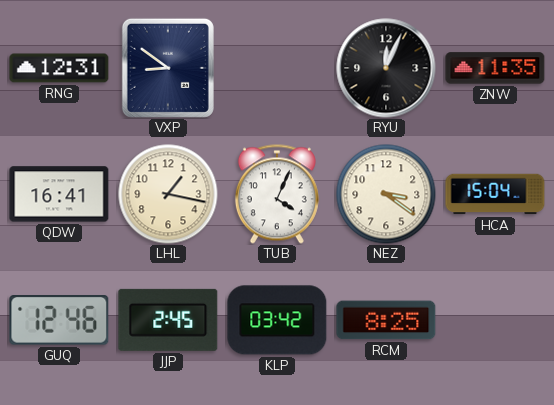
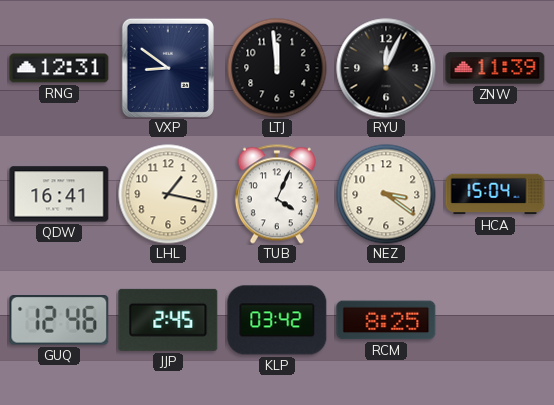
LTJ: none -> 11:59
ZNW: 11:35 -> 11:39
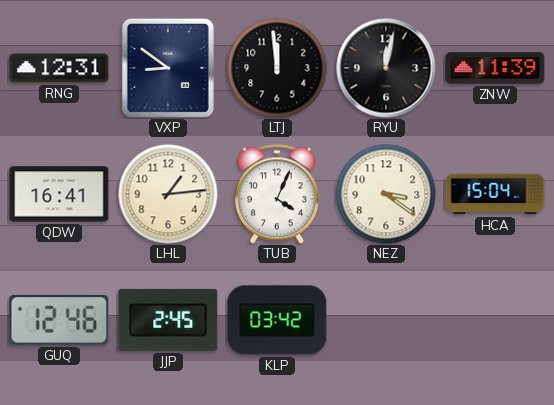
RYU: 12:04 -> 12:02
LHL: 1:17 -> 1:14
RCM: 8:25 -> none
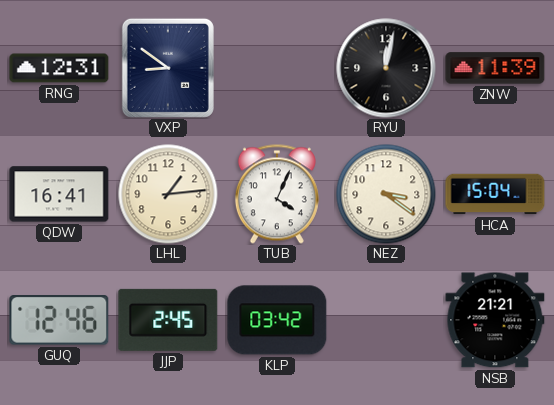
LTJ: 11:59 -> none
NSB: none -> 21:21
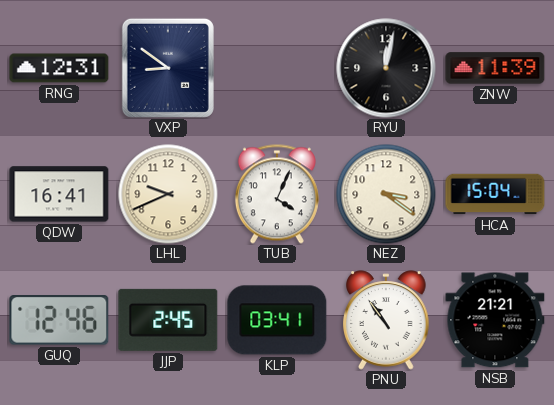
LHL: 1:14 -> 9:41
KLP: 03:42 -> 03:41
PNU: none -> 10:54
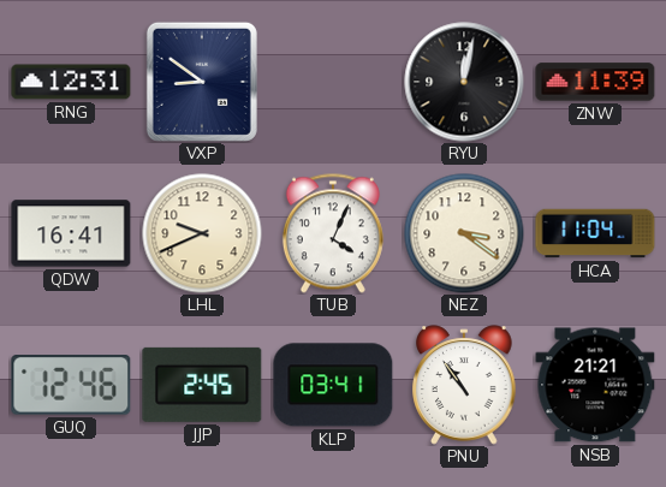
HCA: 15:04 -> 11:04
